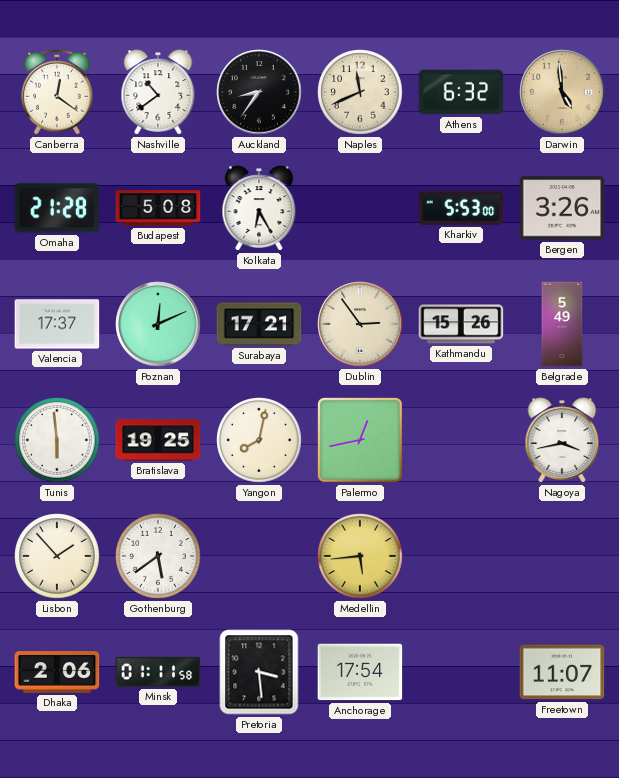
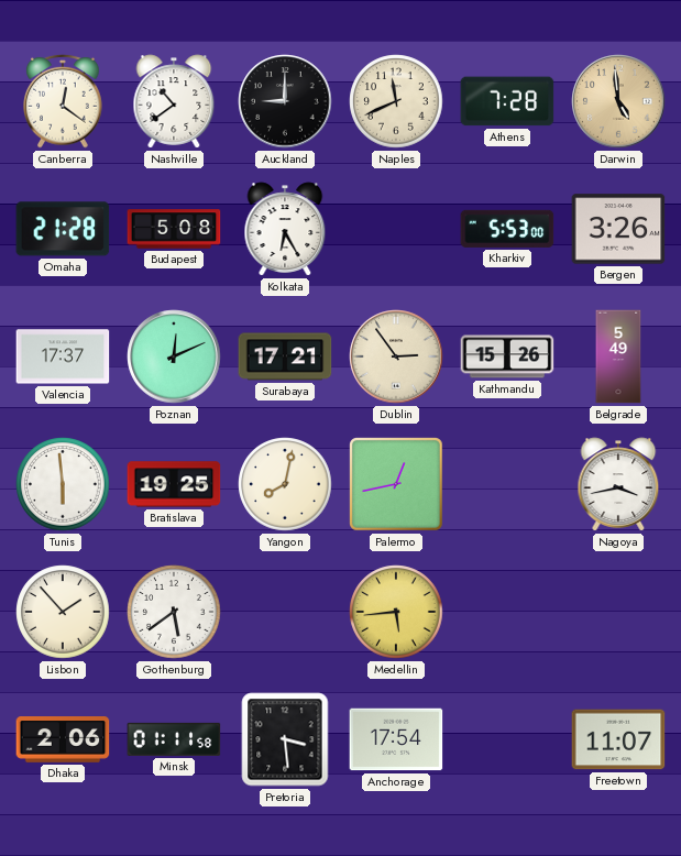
Auckland: 8:36 -> 9:00
Athens: 6:32 -> 7:28
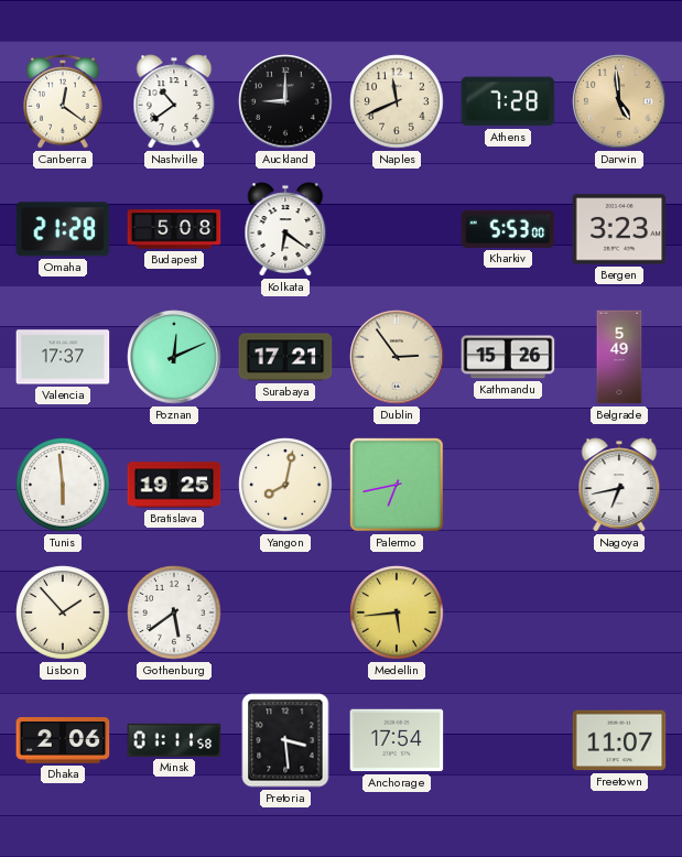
Kolkata: 6:25 -> 6:21
Bergen: 3:26 -> 3:23
Palermo: 12:43 -> 6:43
Nagoya: 3:43 -> 6:43
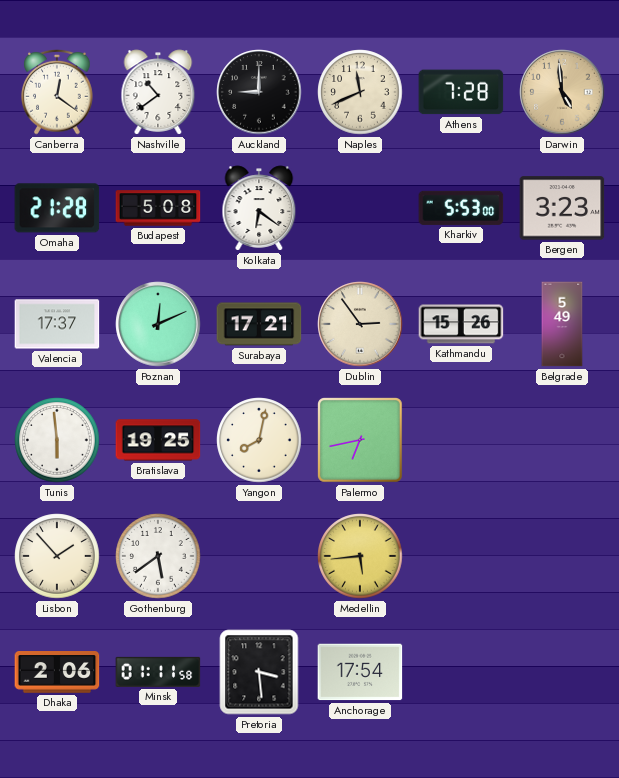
Nagoya: 6:43 -> none
Freetown: 11:07 -> none
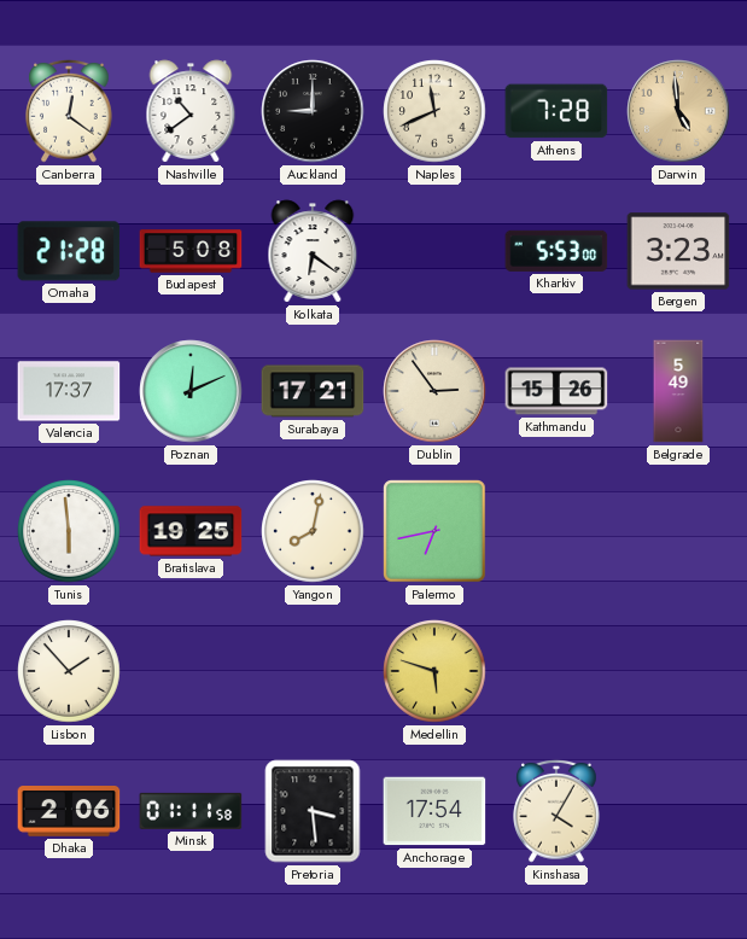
Gothenburg: 5:39 -> none
Medellin: 5:44 -> 5:48
Kinshasa: none -> 4:05
